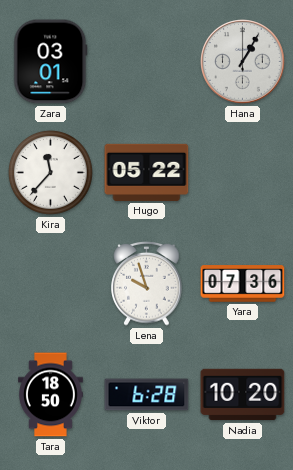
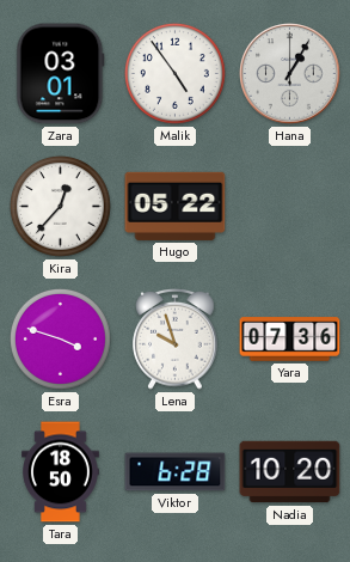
Malik: none -> 4:54
Kira: 11:37 -> 12:37
Esra: none -> 3:48
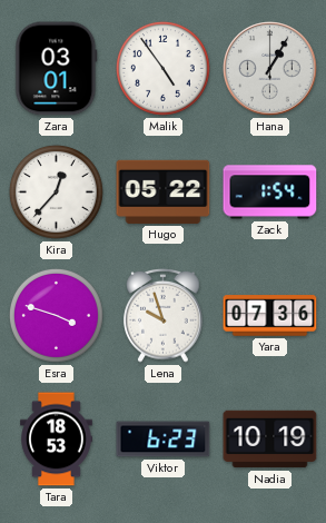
Zack: none -> 1:54
Tara: 18:50 -> 18:53
Viktor: 6:28 -> 6:23
Nadia: 10:20 -> 10:19
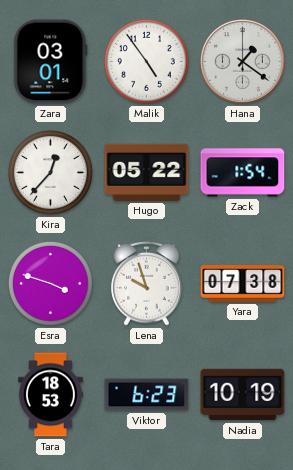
Hana: 1:05 -> 1:21
Yara: 07:36 -> 07:38
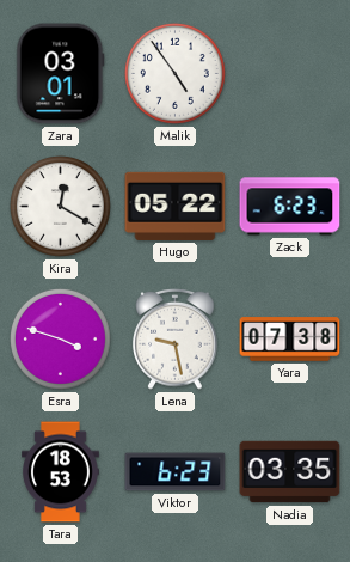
Hana: 1:21 -> none
Kira: 12:37 -> 12:20
Zack: 1:54 -> 6:23
Lena: 9:57 -> 9:28
Nadia: 10:19 -> 03:35
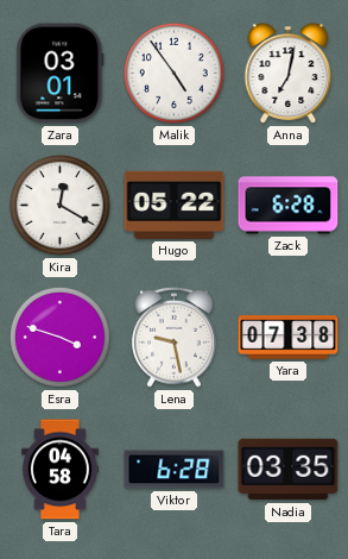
Anna: none -> 7:02
Zack: 6:23 -> 6:28
Tara: 18:53 -> 04:58
Viktor: 6:23 -> 6:28
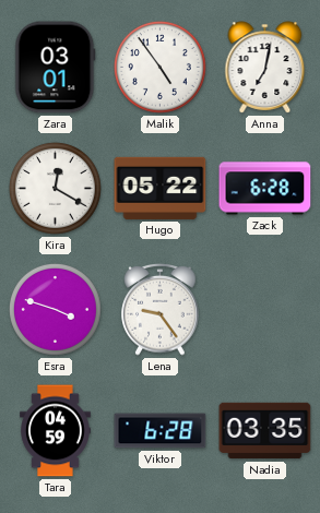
Lena: 9:28 -> 9:24
Yara: 07:38 -> none
Tara: 04:58 -> 04:59
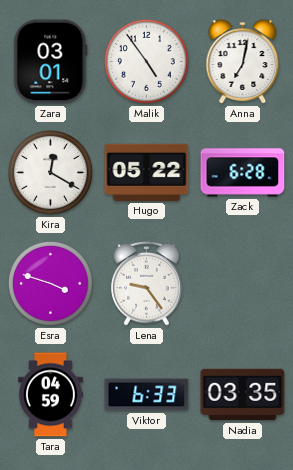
Viktor: 6:28 -> 6:33
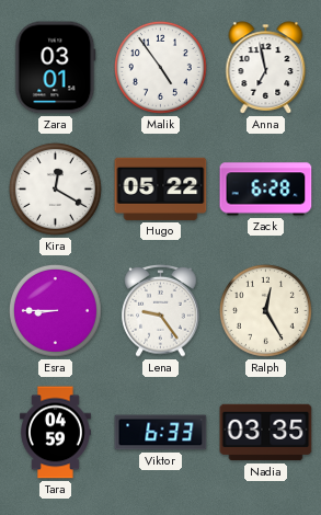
Anna: 7:02 -> 6:58
Esra: 3:48 -> 8:45
Ralph: none -> 12:25
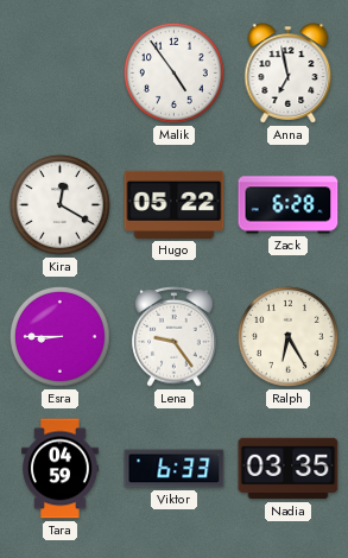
Zara: 03:01 -> none
Ralph: 12:25 -> 6:25
